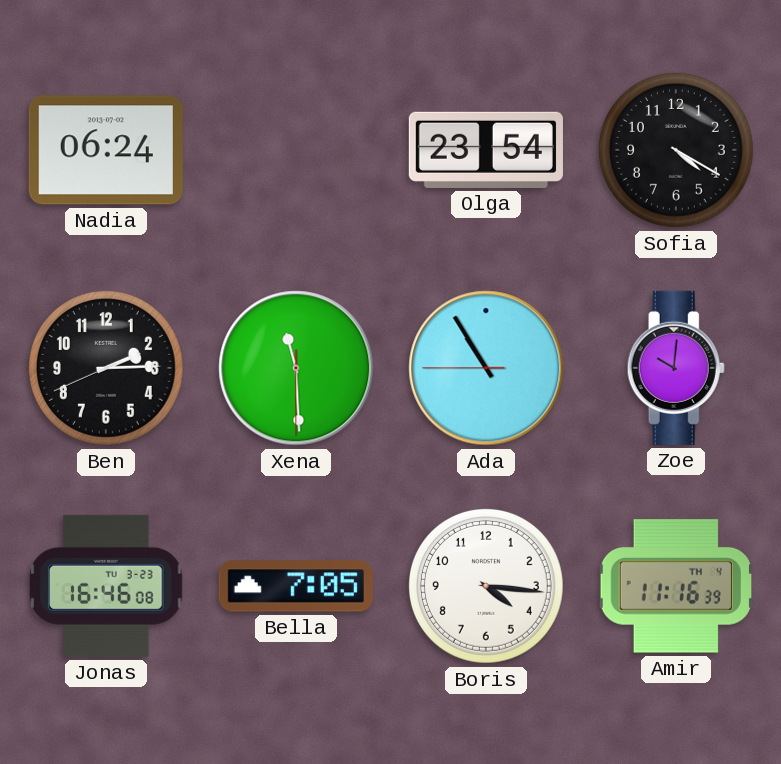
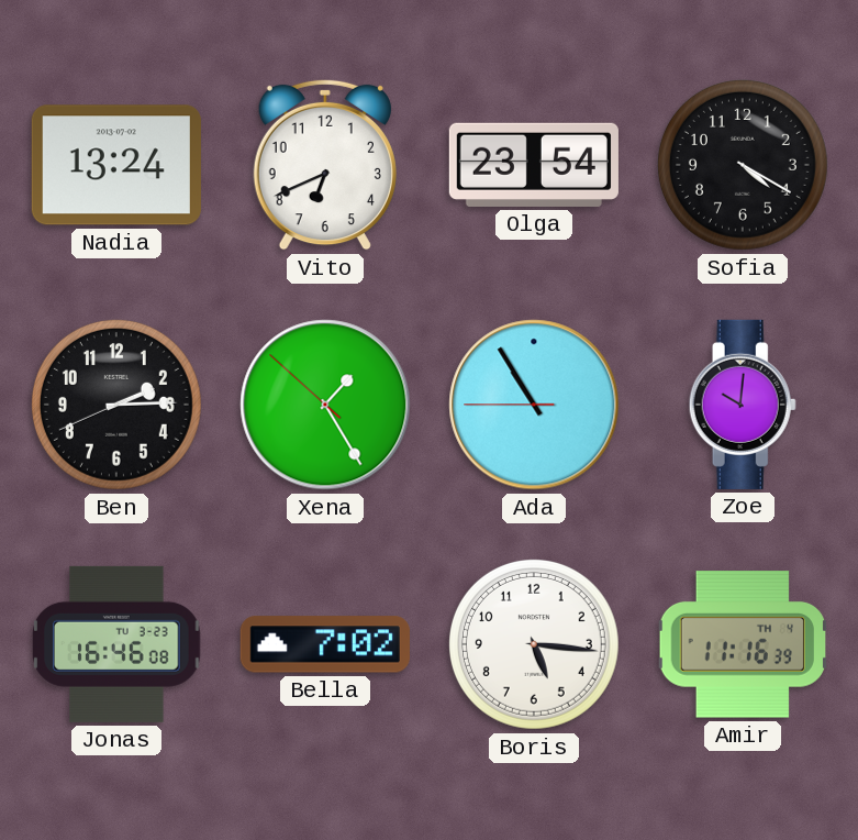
Nadia: 06:24 -> 13:24
Vito: none -> 6:41
Xena: 11:29 -> 1:24
Bella: 7:05 -> 7:02
Boris: 4:16 -> 5:16
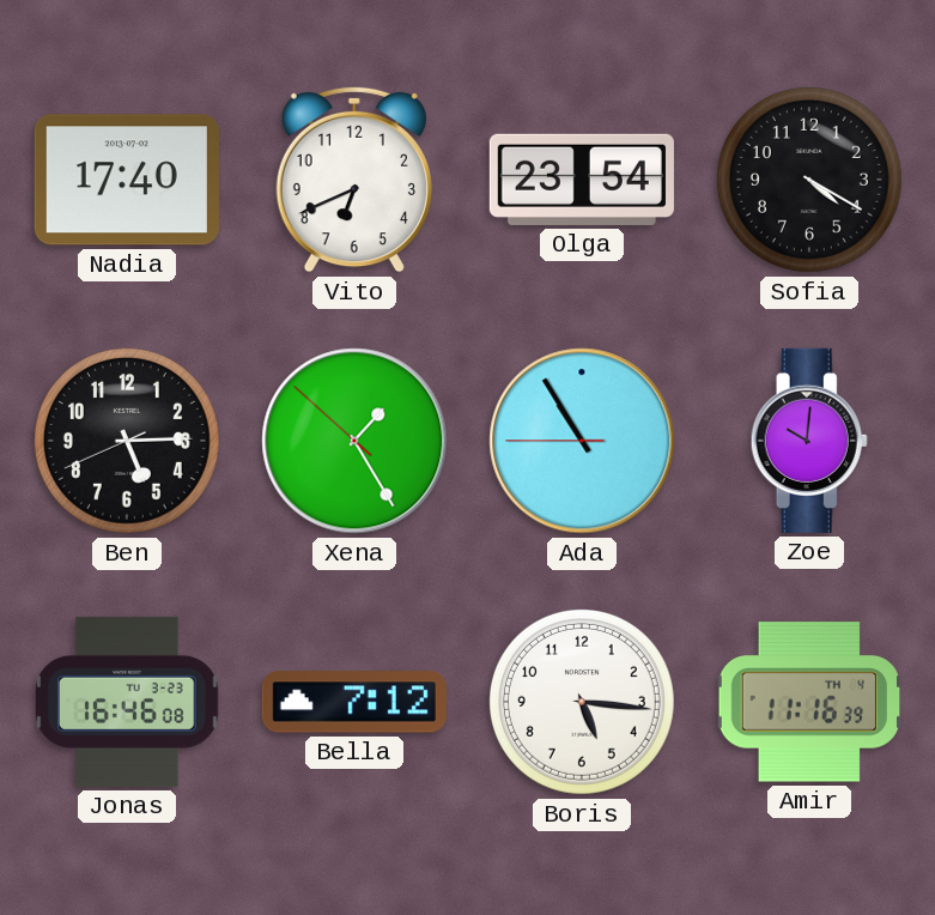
Nadia: 13:24 -> 17:40
Ben: 2:14 -> 5:14
Bella: 7:02 -> 7:12
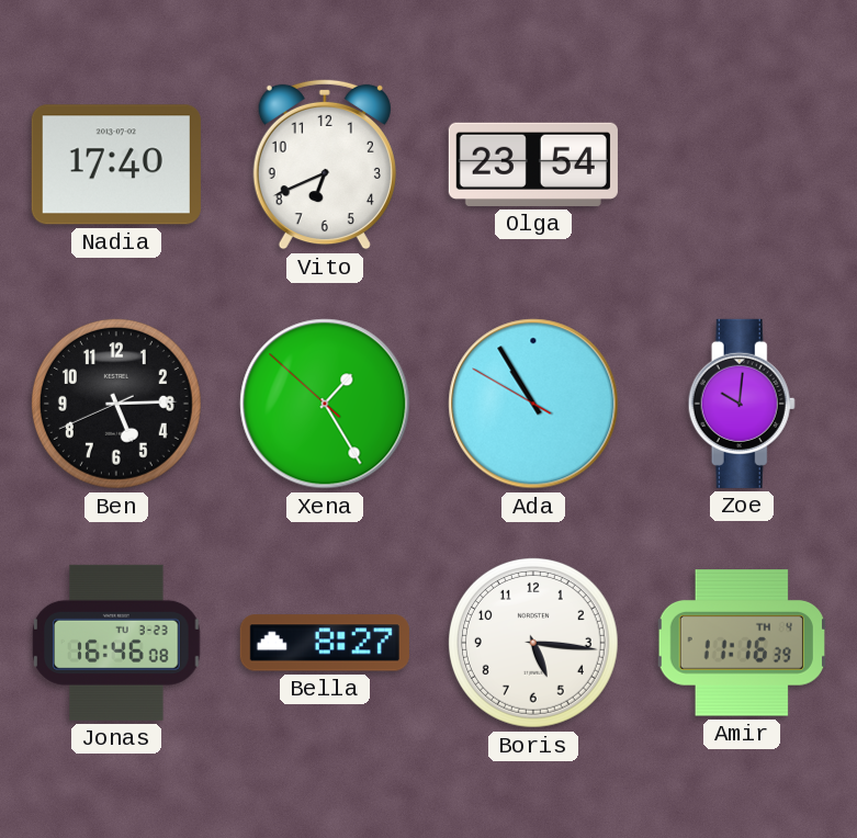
Sofia: 4:20 -> none
Ada: 10:54:45 -> 10:54:50
Bella: 7:12 -> 8:27
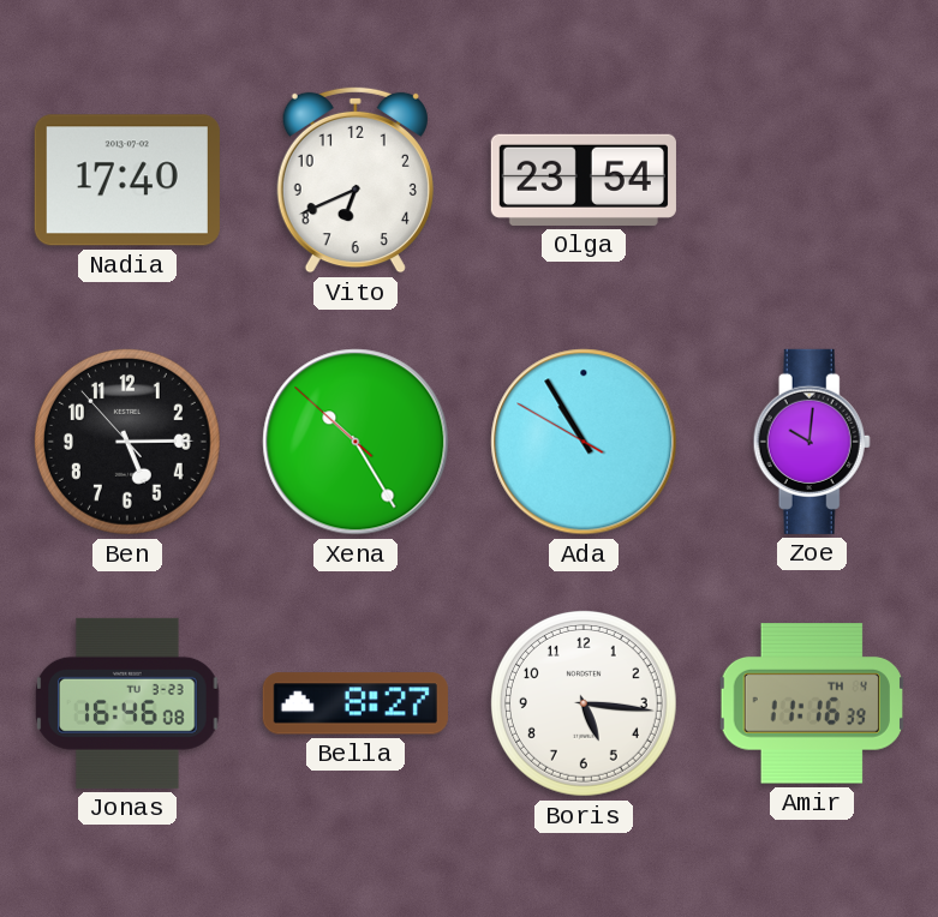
Ben: 5:14:41 -> 5:14:53
Xena: 1:24 -> 10:24
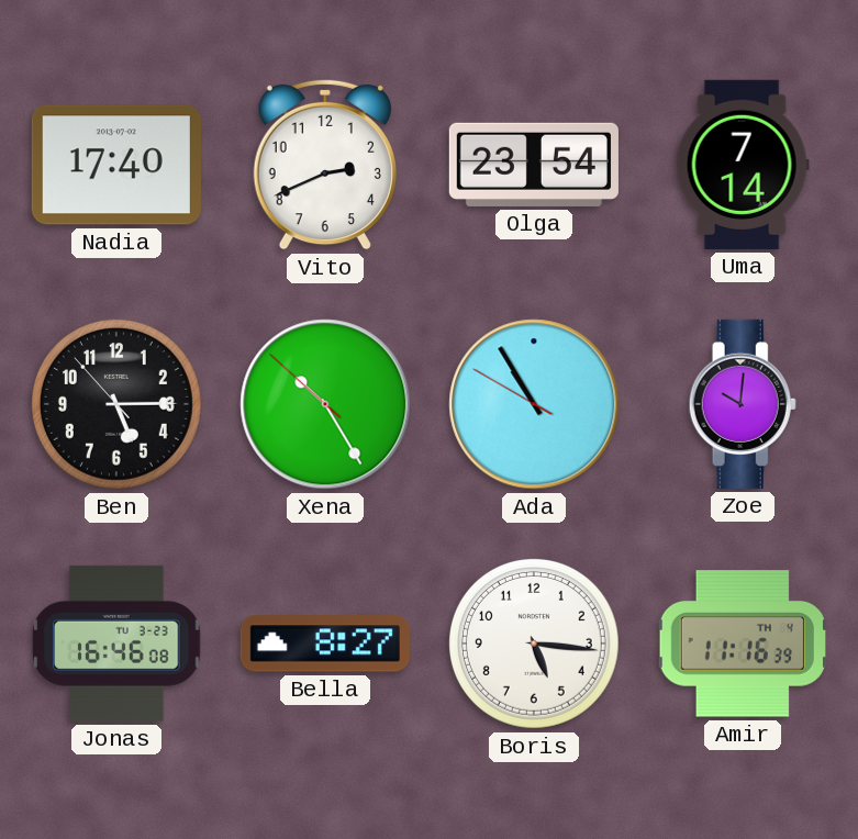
Vito: 6:41 -> 2:41
Uma: none -> 7:14
